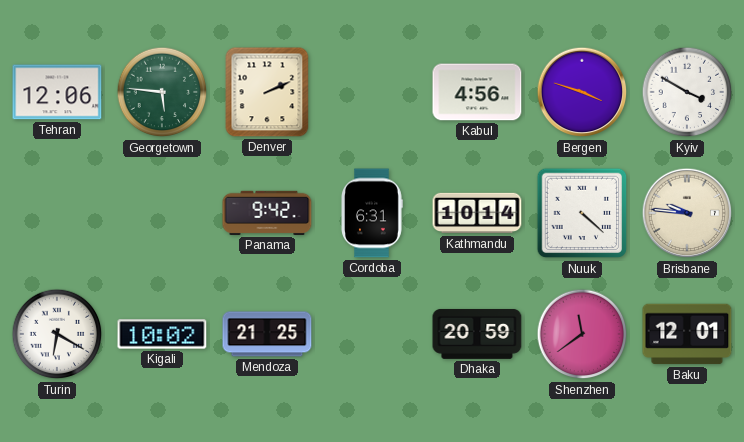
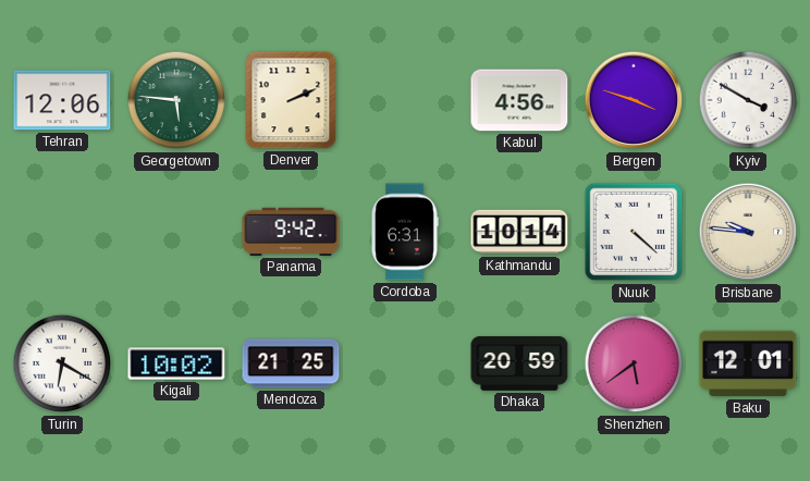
Shenzhen: 11:39 -> 5:39
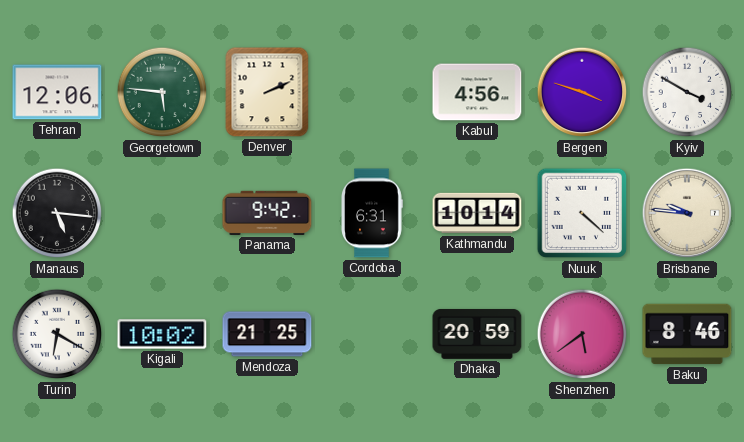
Manaus: none -> 5:16
Baku: 12:01 -> 8:46
